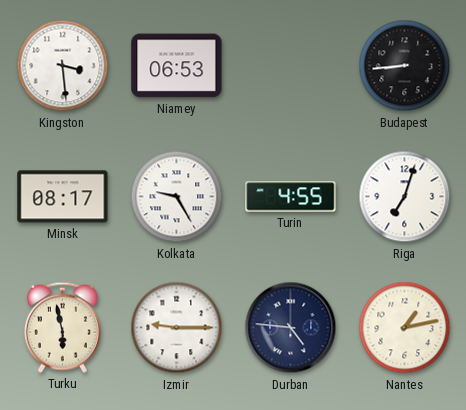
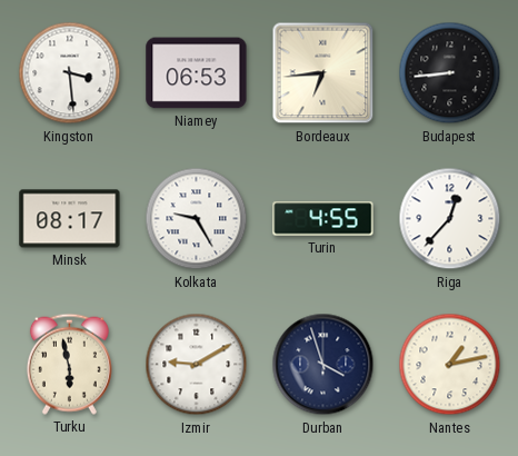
Bordeaux: none -> 6:44
Riga: 7:03 -> 12:37
Izmir: 9:15 -> 9:10
Durban: 4:46 -> 3:57
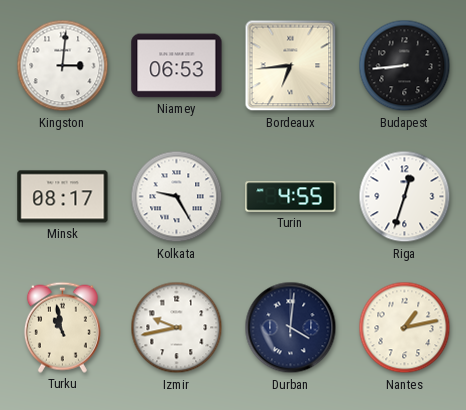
Kingston: 3:29 -> 3:01
Riga: 12:37 -> 12:33
Turku: 5:58 -> 10:58
Izmir: 9:10 -> 9:43
Durban: 3:57 -> 4:01
